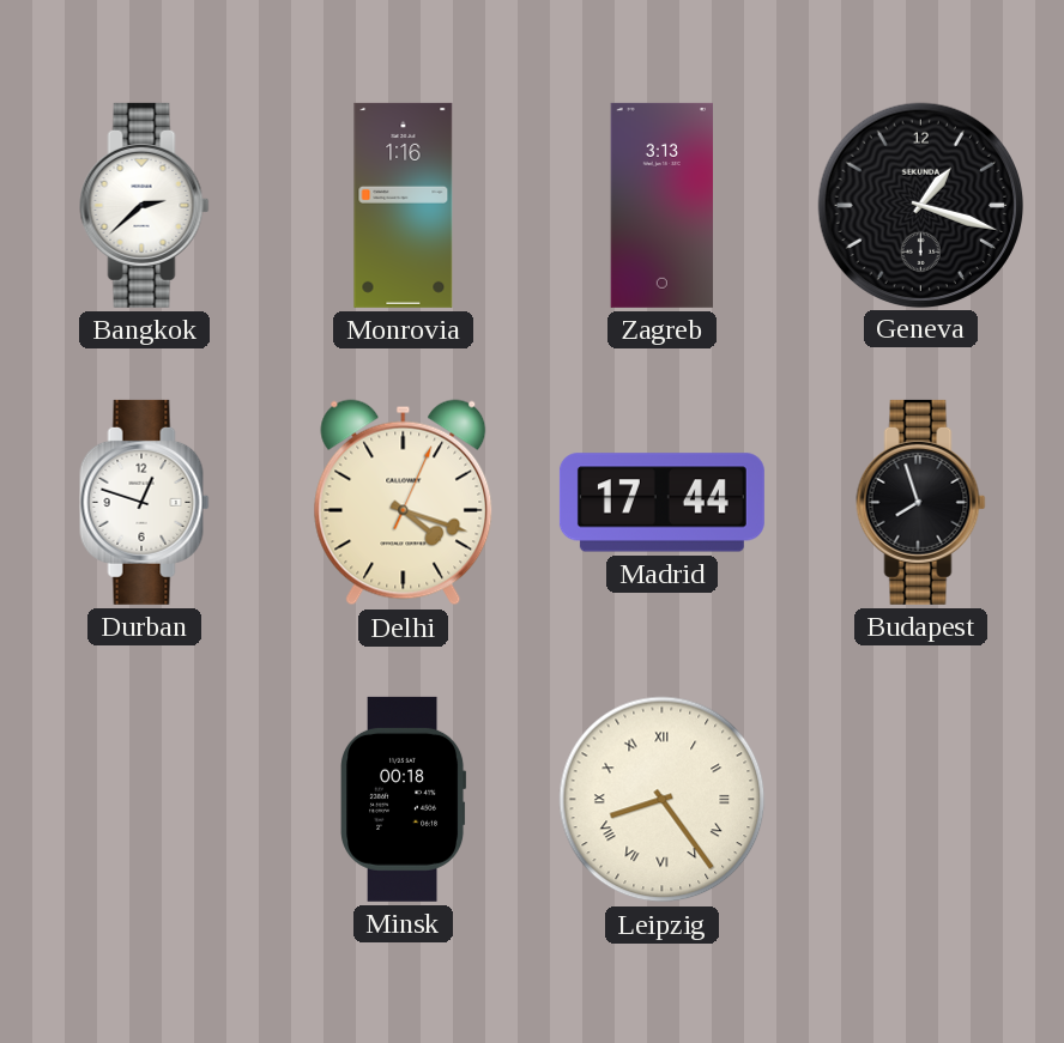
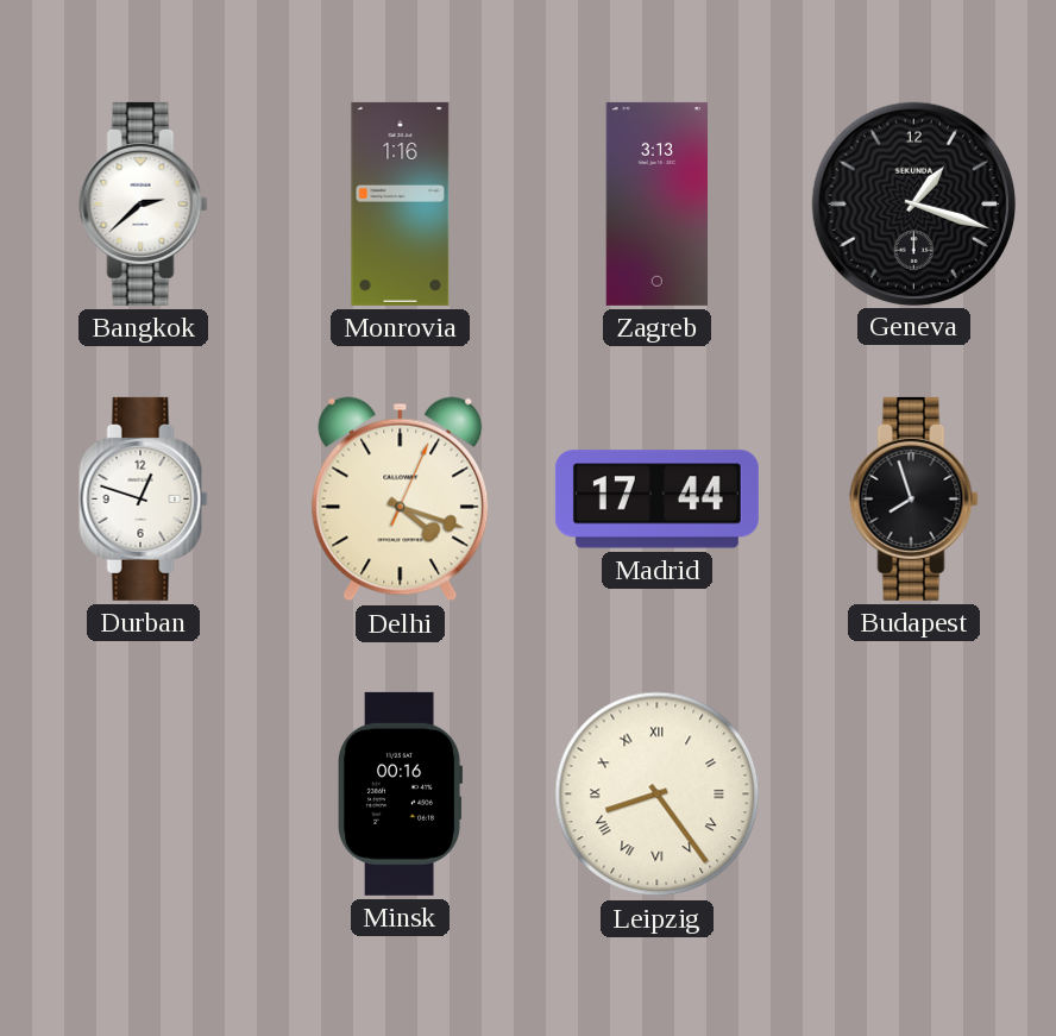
Minsk: 00:18 -> 00:16
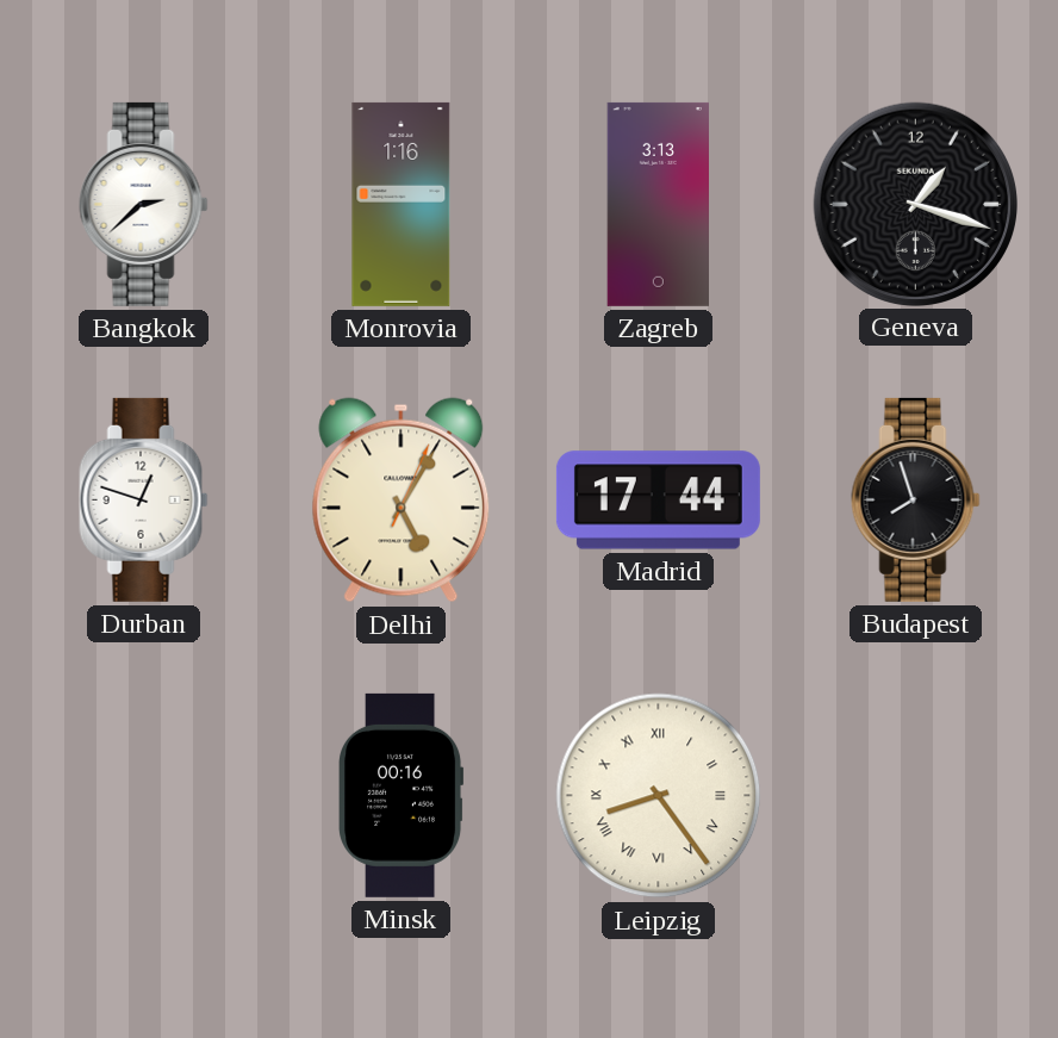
Delhi: 4:18 -> 5:05
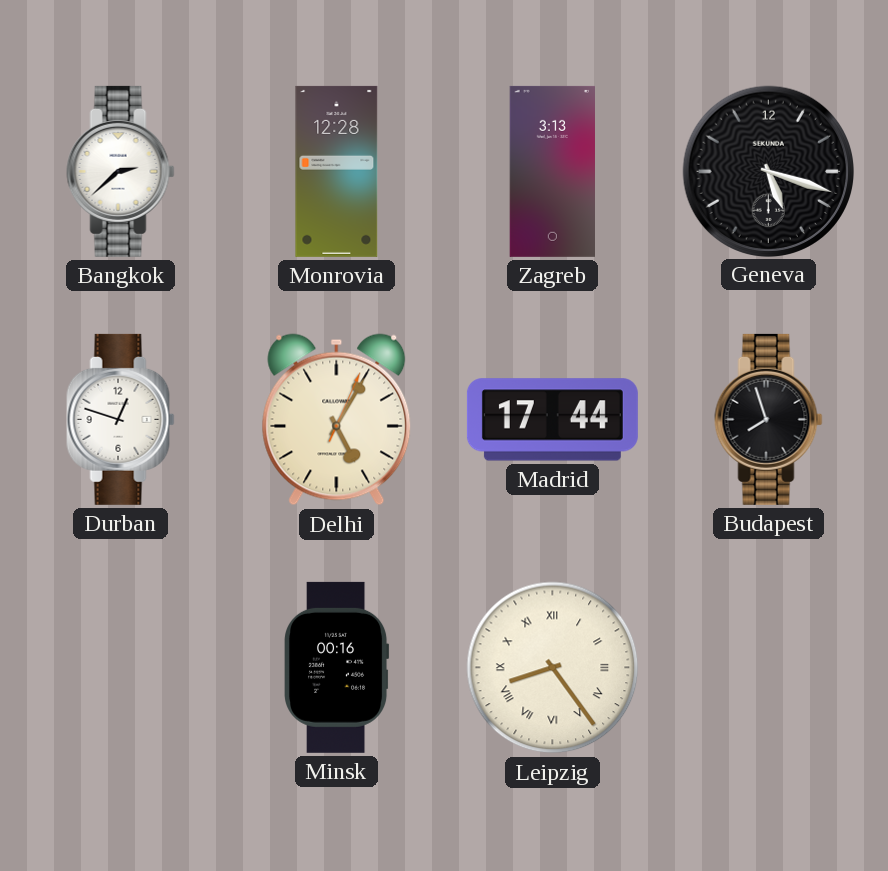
Monrovia: 1:16 -> 12:28
Geneva: 1:18 -> 5:18
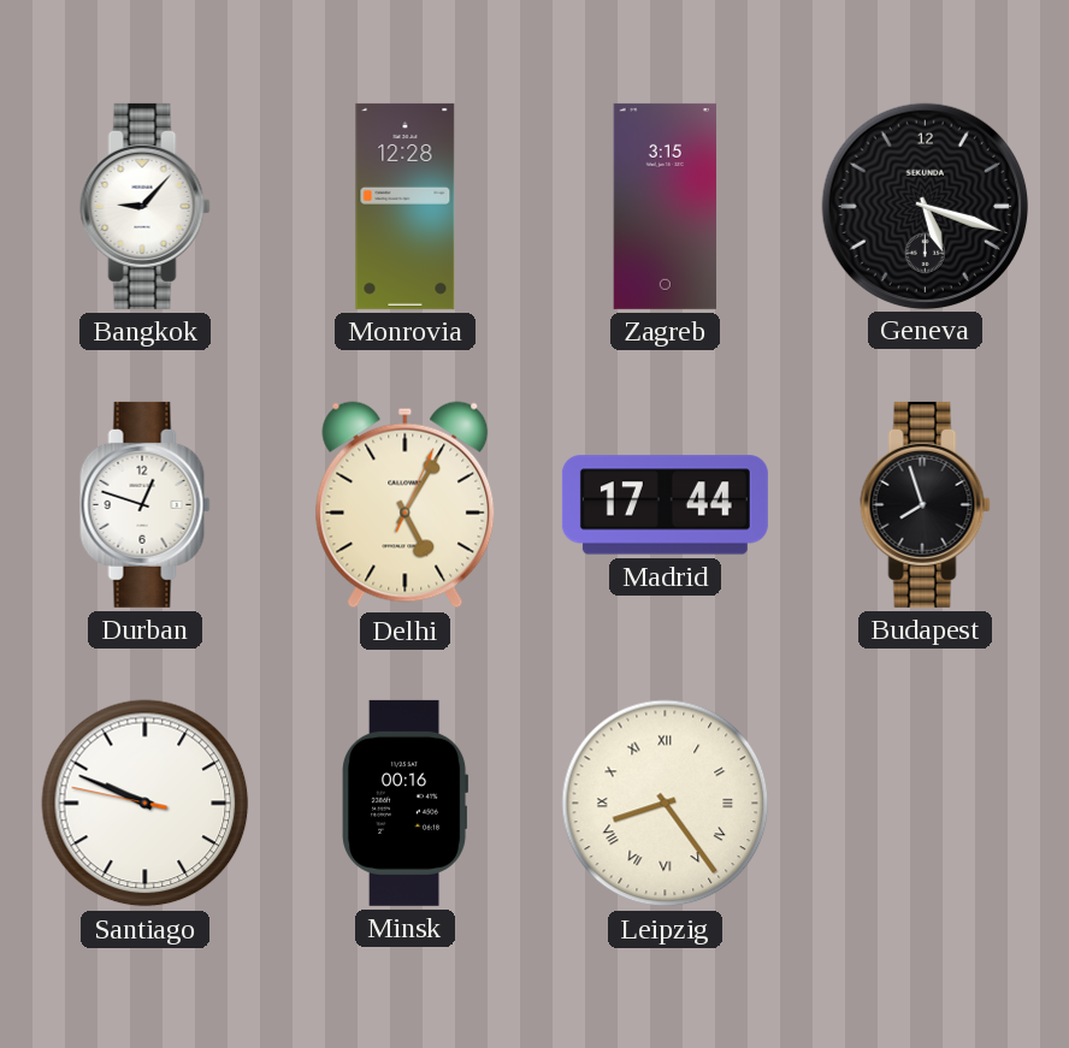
Bangkok: 2:38 -> 9:07
Zagreb: 3:13 -> 3:15
Santiago: none -> 9:48
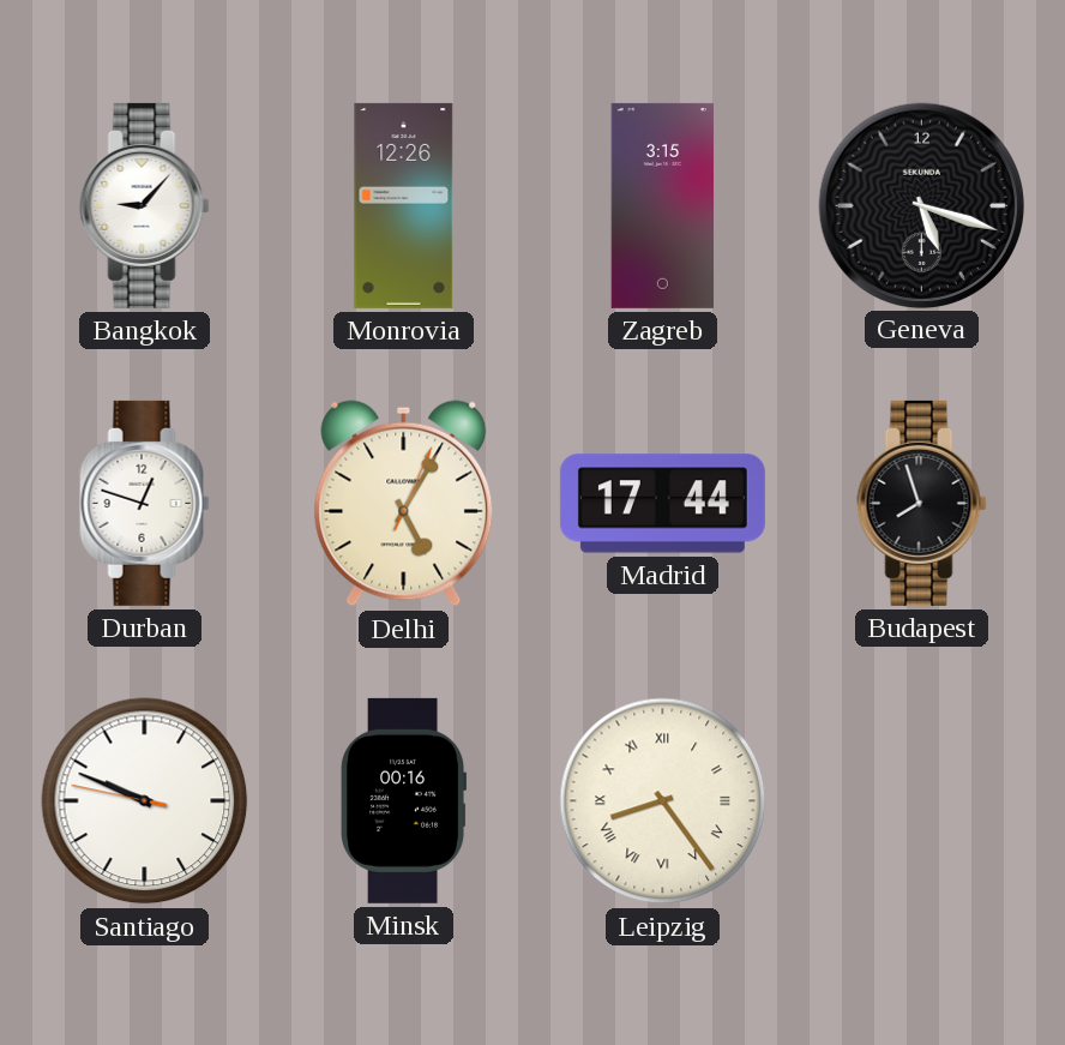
Monrovia: 12:28 -> 12:26
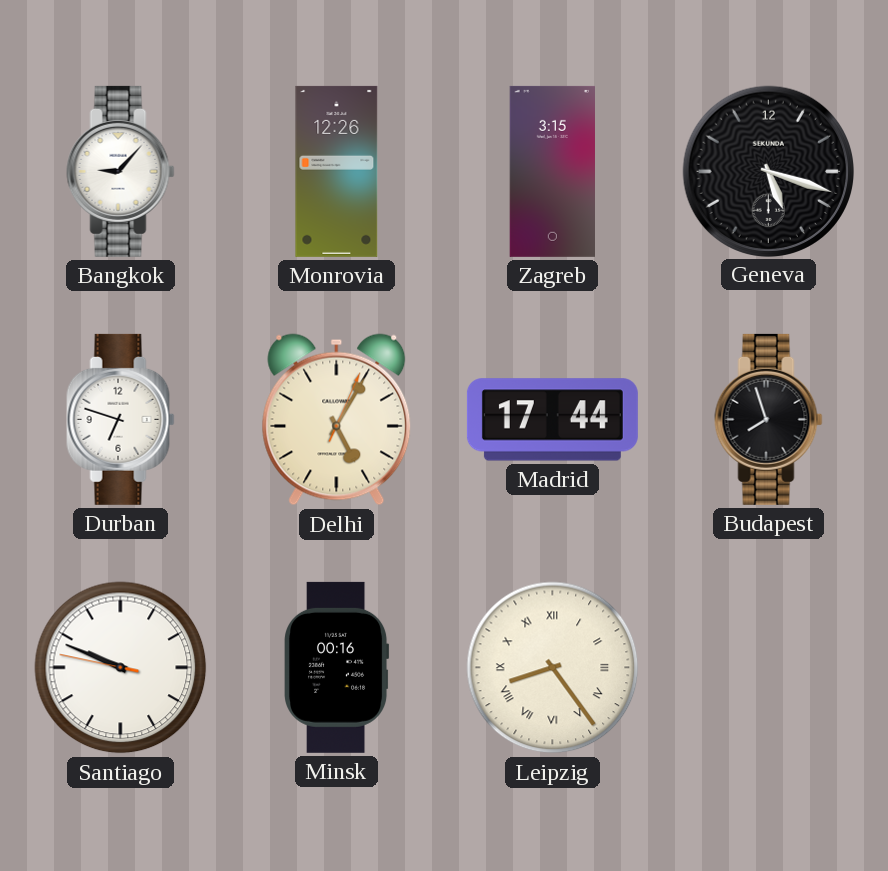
Durban: 12:48 -> 6:48
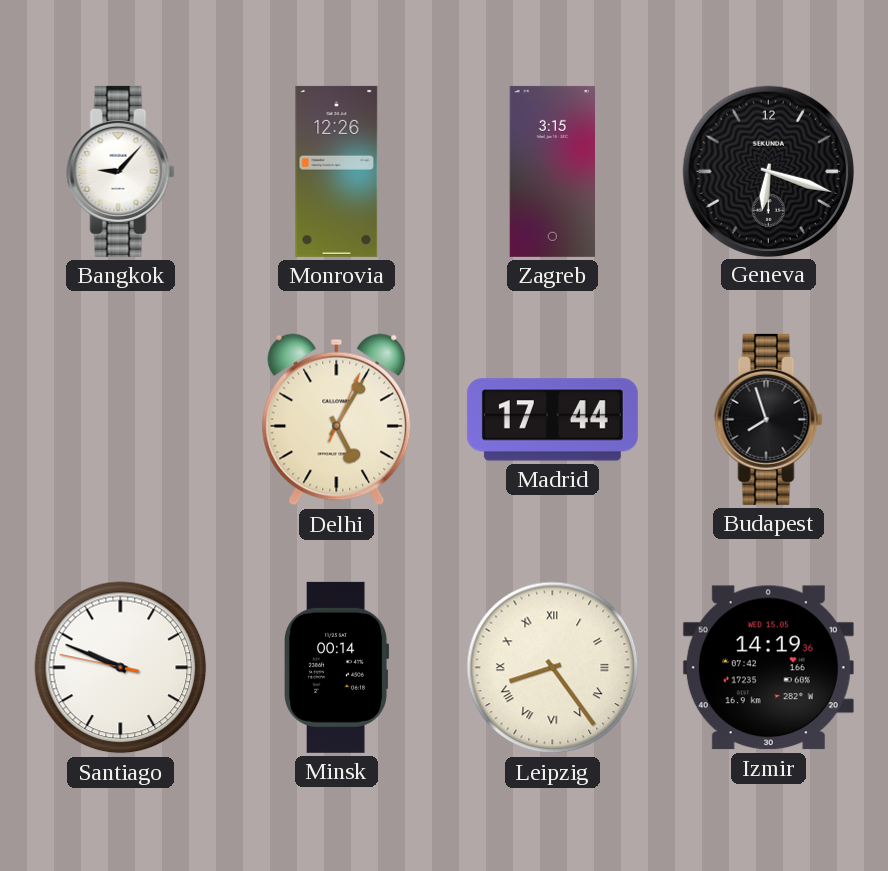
Geneva: 5:18 -> 6:18
Durban: 6:48 -> none
Minsk: 00:16 -> 00:14
Izmir: none -> 14:19
